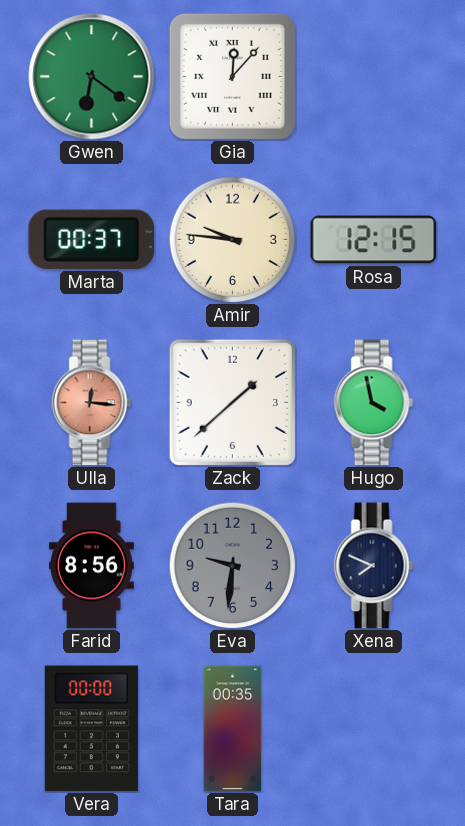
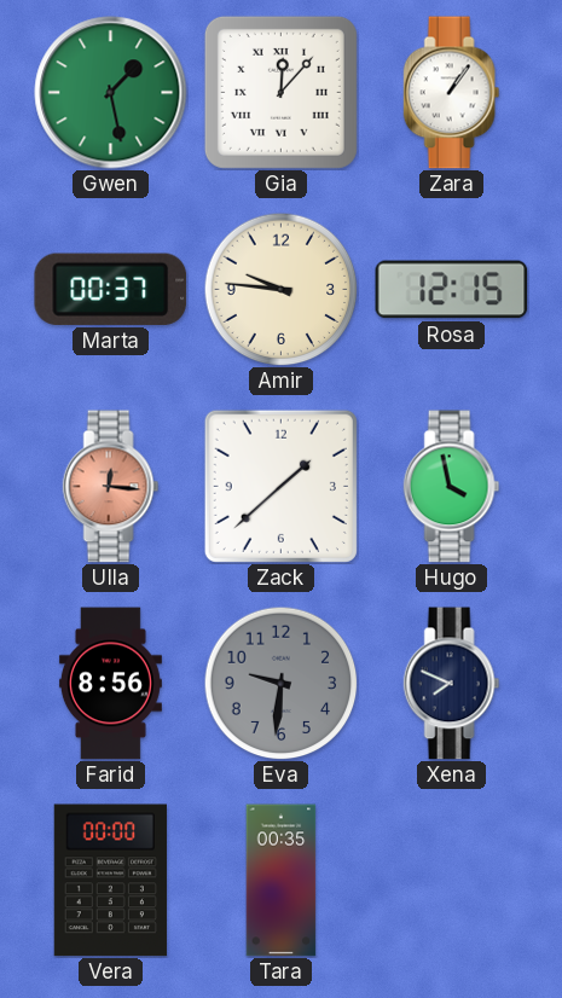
Gwen: 6:21 -> 1:28
Zara: none -> 1:06
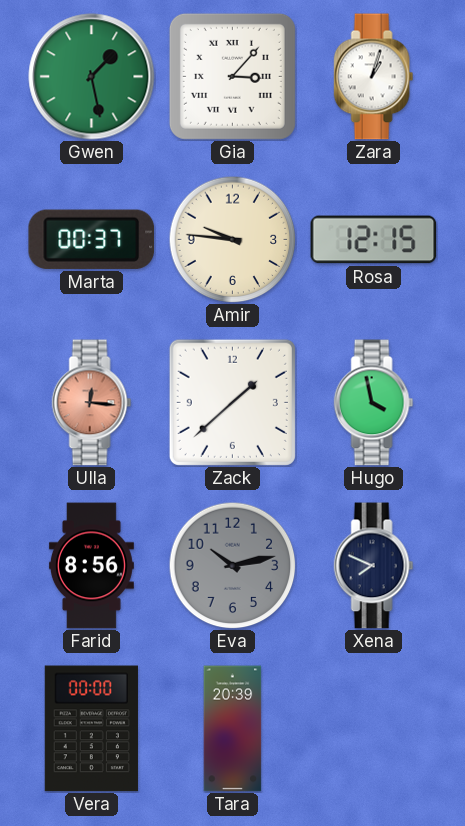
Gia: 12:07 -> 3:07
Zara: 1:06 -> 1:03
Eva: 9:31 -> 10:13
Tara: 00:35 -> 20:39
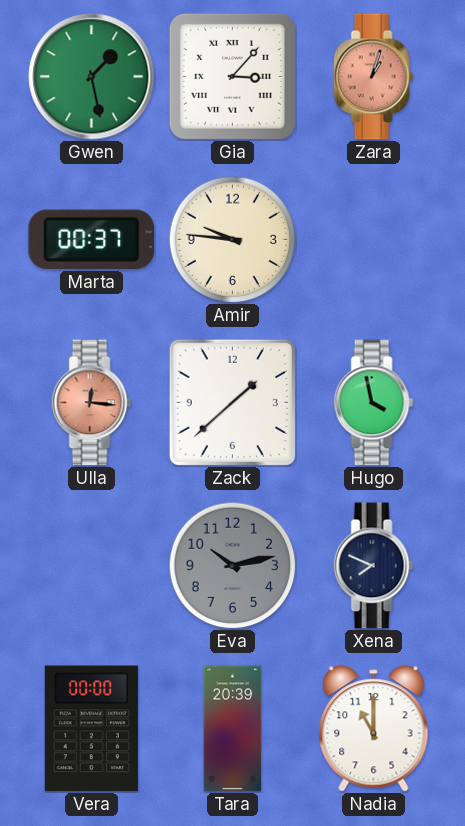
Zara dial: white -> salmon
Rosa: 12:15 -> none
Farid: 8:56 -> none
Nadia: none -> 11:00
